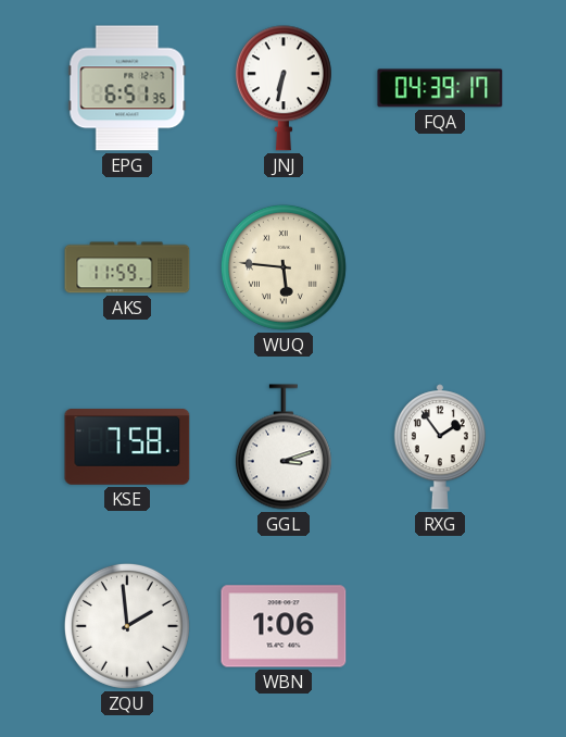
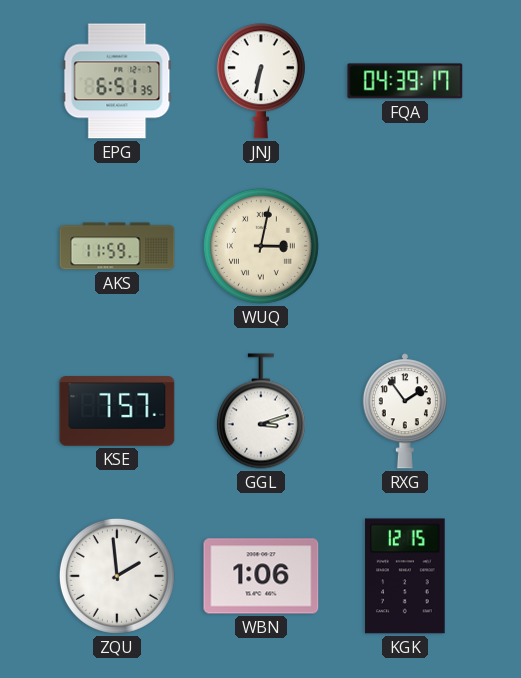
WUQ: 5:46 -> 3:02
KSE: 7:58 -> 7:57
KGK: none -> 12:15
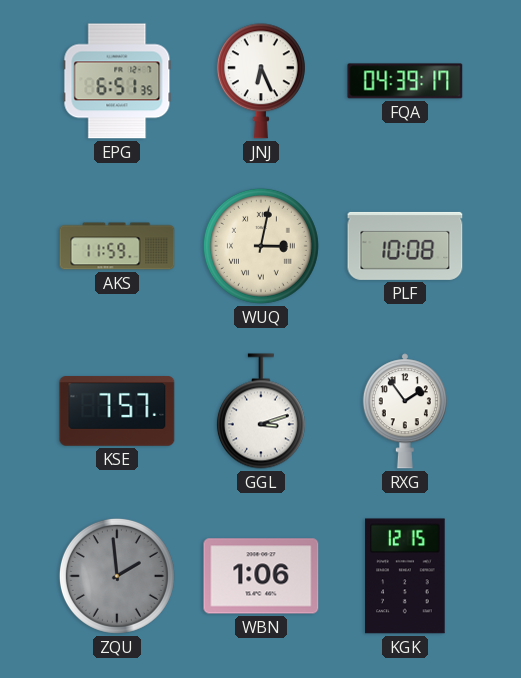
JNJ: 6:32 -> 6:26
PLF: none -> 10:08
ZQU dial: white -> grey
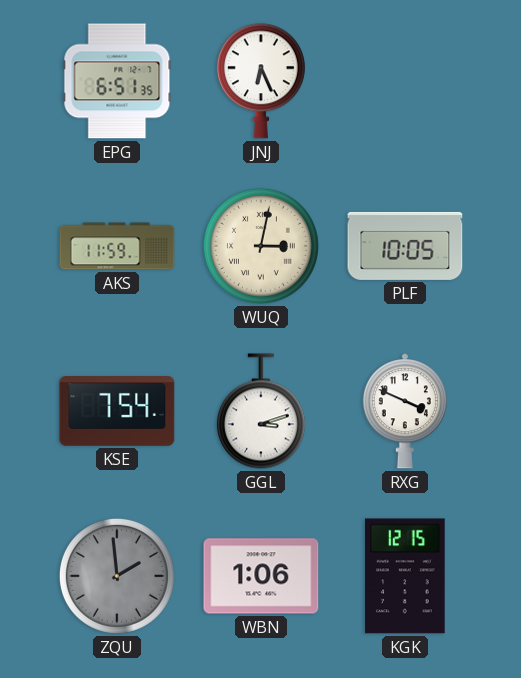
FQA: 04:39 -> none
PLF: 10:08 -> 10:05
KSE: 7:57 -> 7:54
RXG: 1:54 -> 3:49
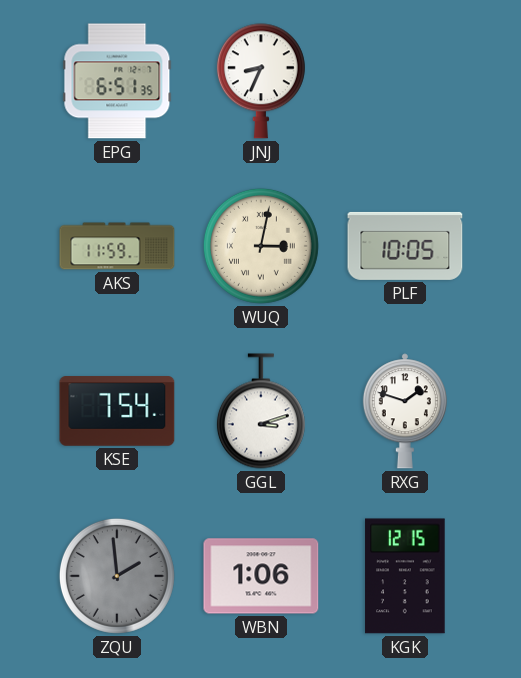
JNJ: 6:26 -> 8:34
RXG: 3:49 -> 1:48
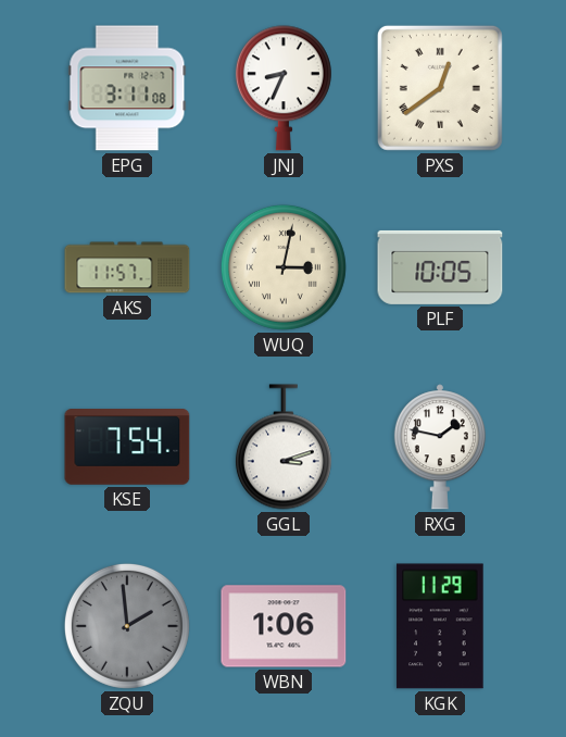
EPG: 6:51 -> 3:11
PXS: none -> 12:39
AKS: 11:59 -> 11:57
RXG: 1:48 -> 1:47
KGK: 12:15 -> 11:29
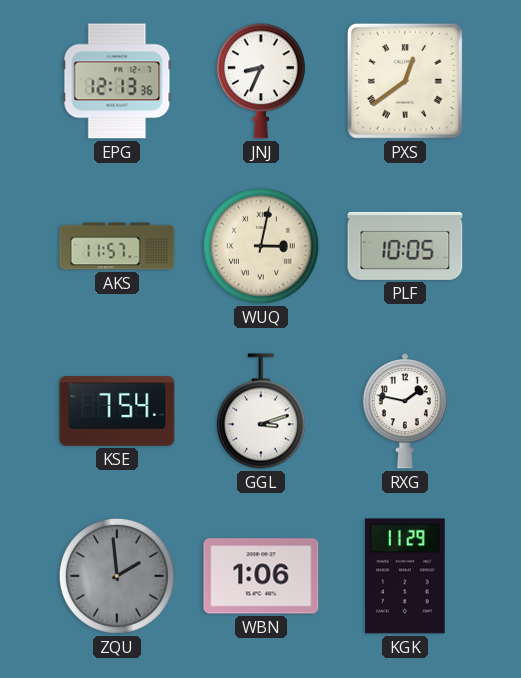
EPG: 3:11 -> 12:13
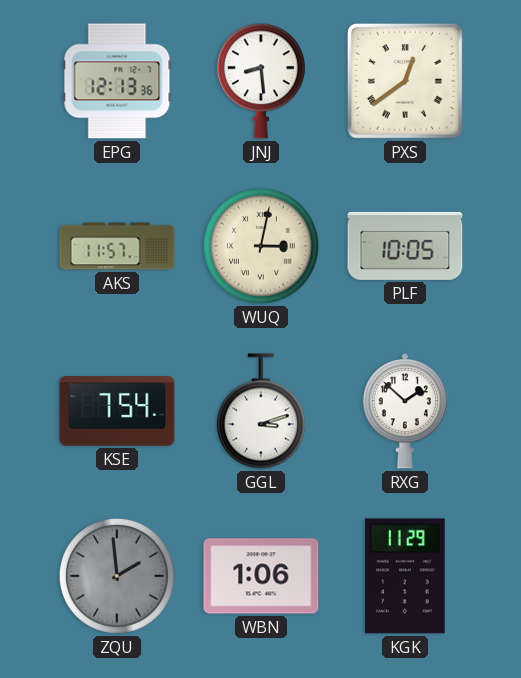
JNJ: 8:34 -> 8:29
RXG: 1:47 -> 1:52
